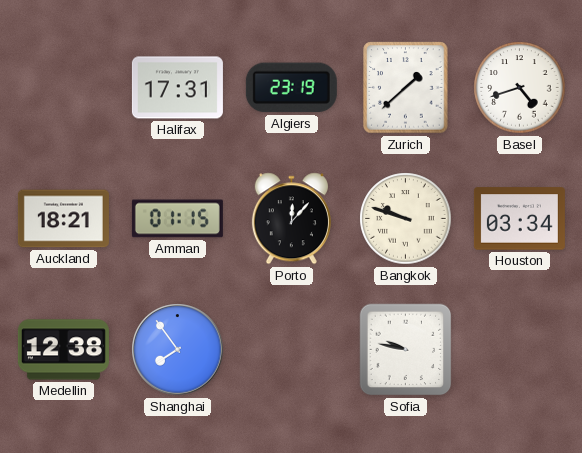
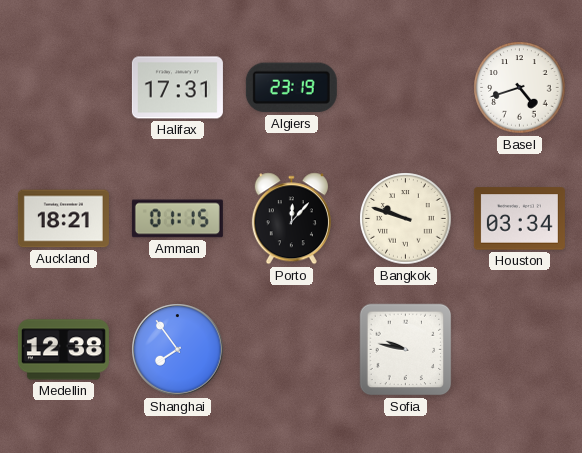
Zurich: 1:38 -> none
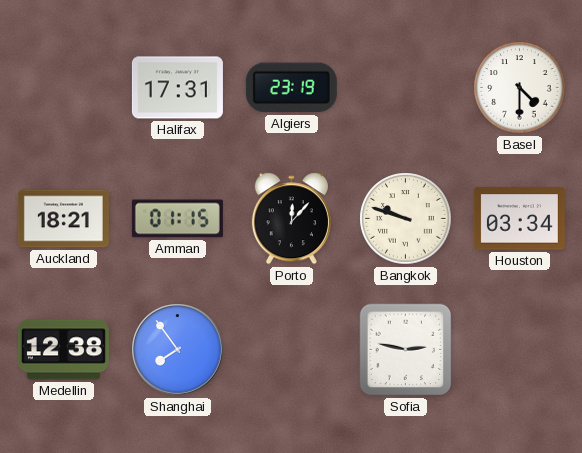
Basel: 4:42 -> 4:30
Sofia: 9:47 -> 2:47
